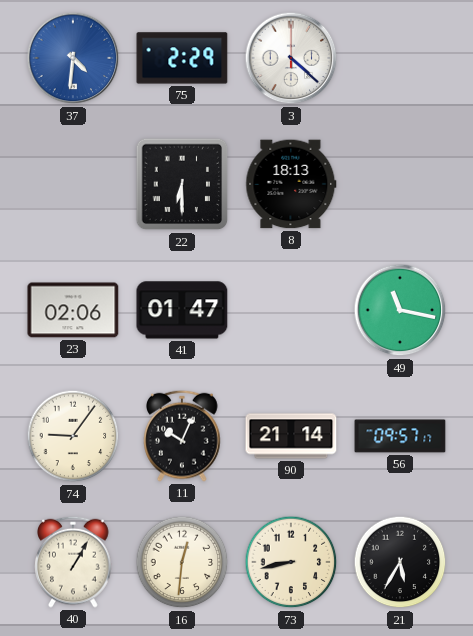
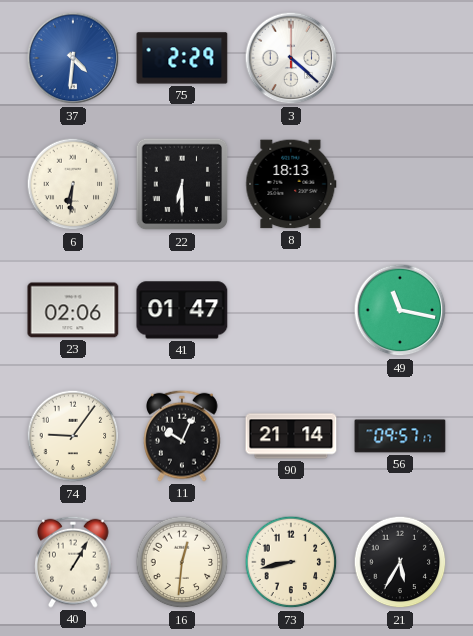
6: none -> 6:31
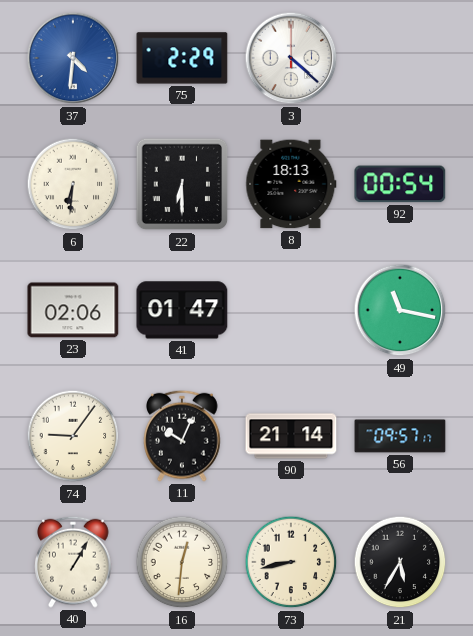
92: none -> 00:54
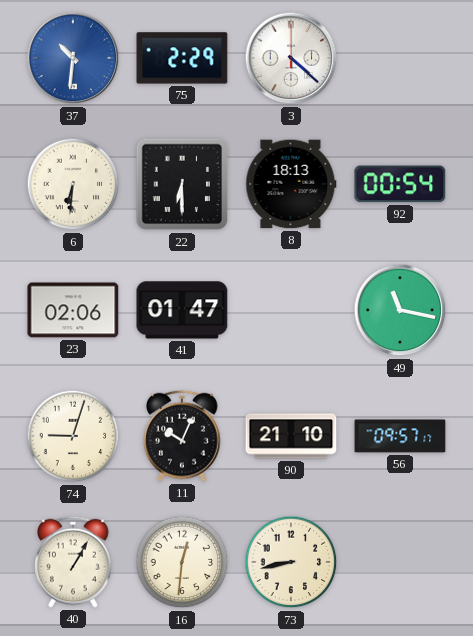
37: 4:31 -> 10:31
74: 9:06 -> 9:03
90: 21:14 -> 21:10
21: 5:35 -> none
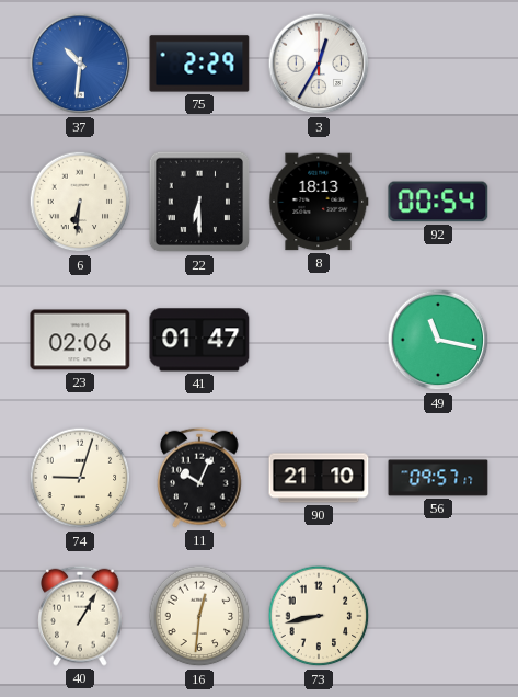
3: 4:22 -> 12:35
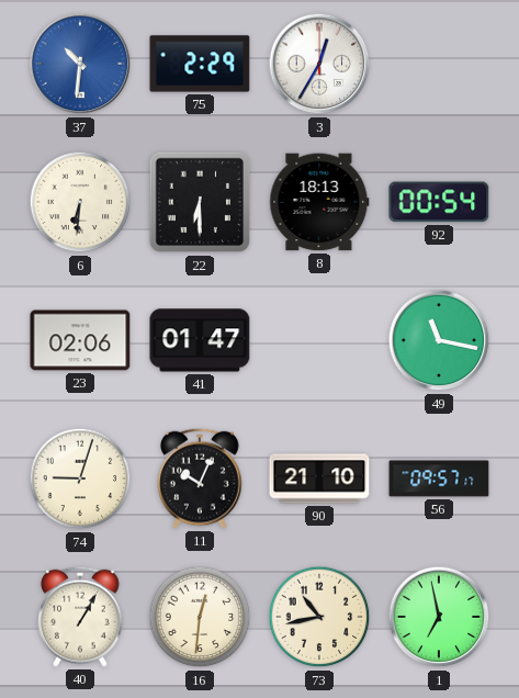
73: 8:43 -> 10:43
1: none -> 6:58
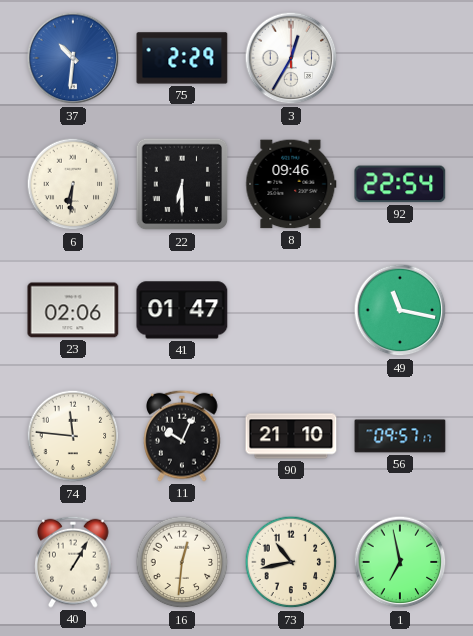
8: 18:13 -> 09:46
92: 00:54 -> 22:54
74: 9:03 -> 11:46
